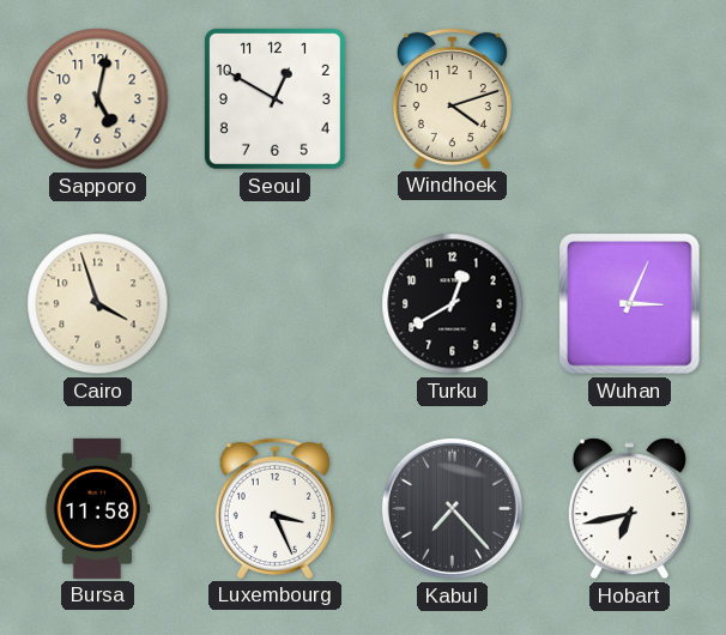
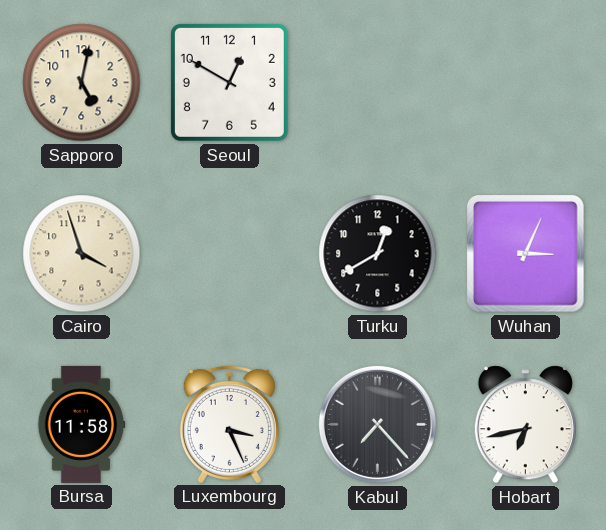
Windhoek: 4:12 -> none
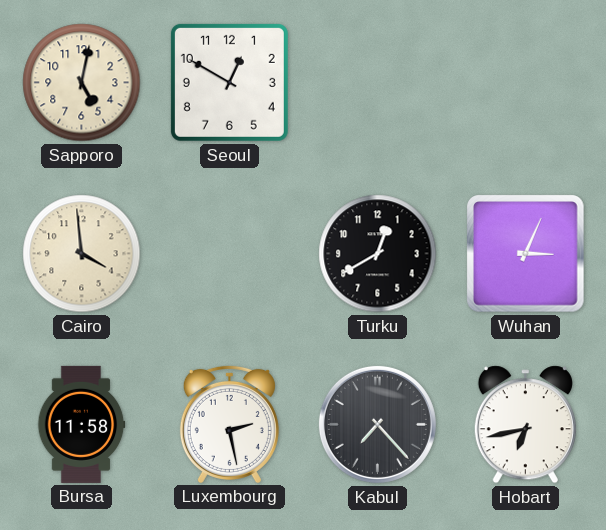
Cairo: 3:57 -> 3:59
Luxembourg: 3:26 -> 2:28
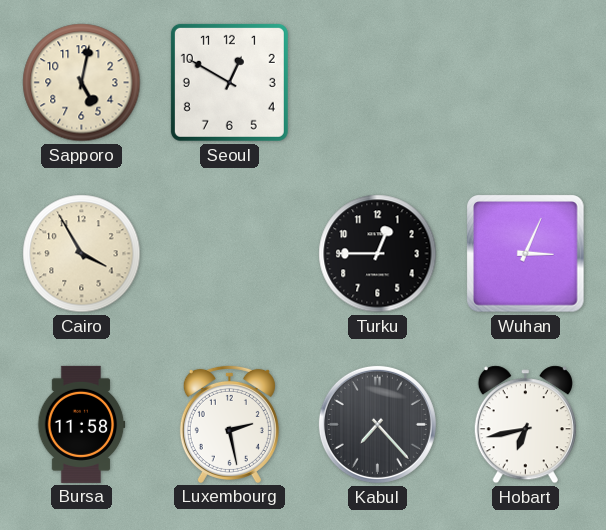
Cairo: 3:59 -> 3:55
Turku: 12:40 -> 12:45
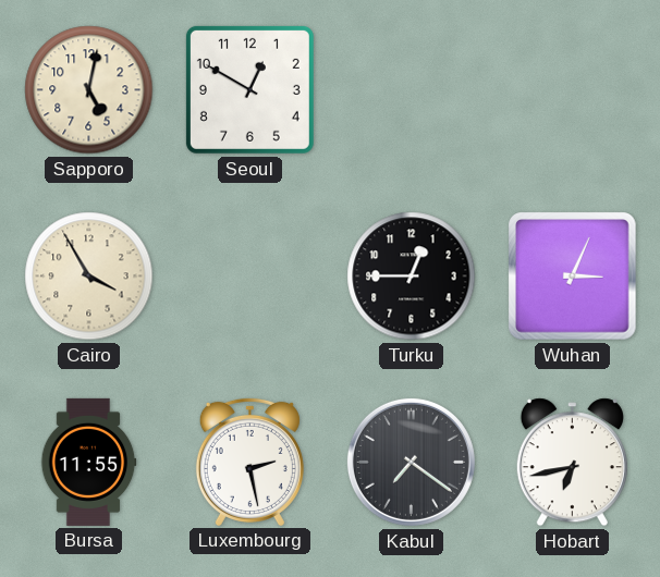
Bursa: 11:58 -> 11:55
Kabul: 7:23 -> 7:21
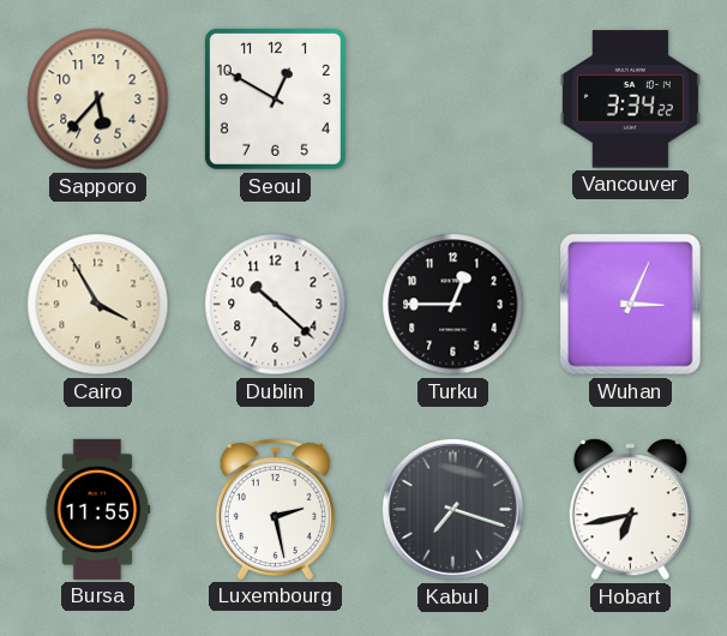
Sapporo: 5:02 -> 5:37
Vancouver: none -> 3:34
Dublin: none -> 10:22
Kabul: 7:21 -> 7:18
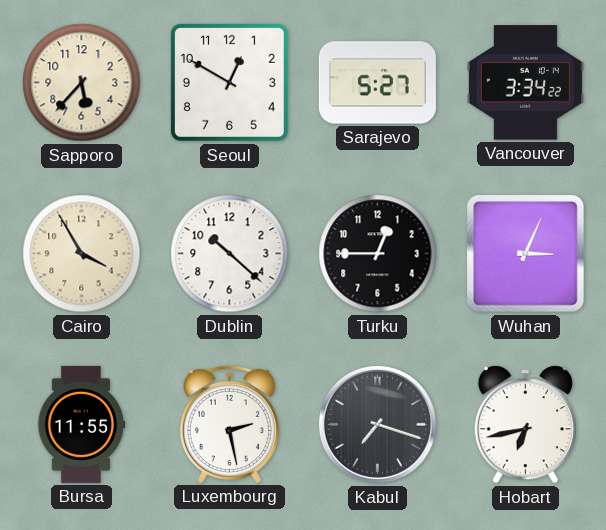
Sarajevo: none -> 5:27
